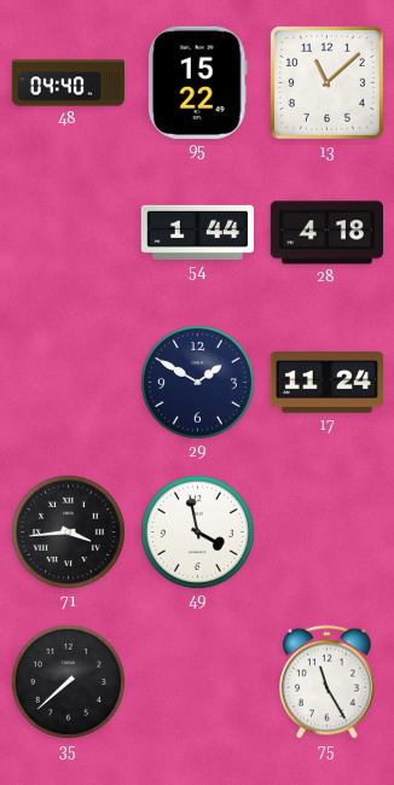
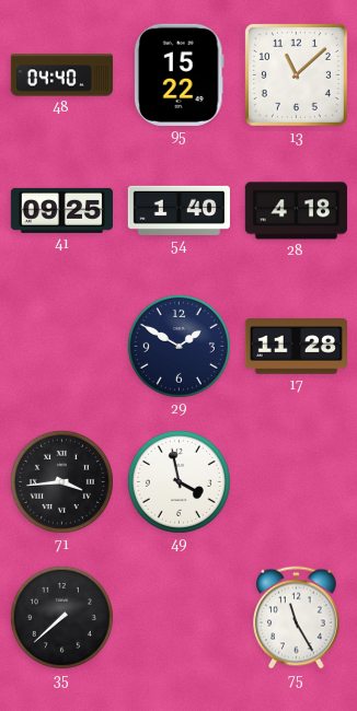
41: none -> 09:25
54: 1:44 -> 1:40
17: 11:24 -> 11:28
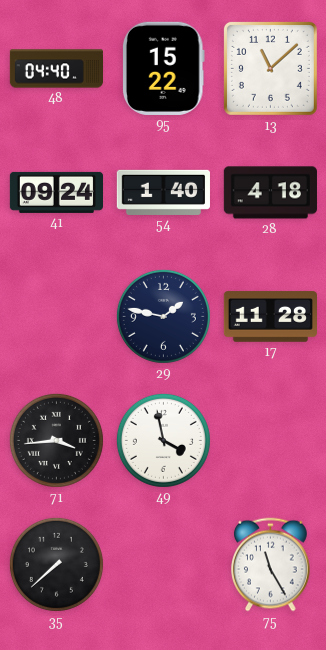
41: 09:25 -> 09:24
29: 1:50 -> 1:47
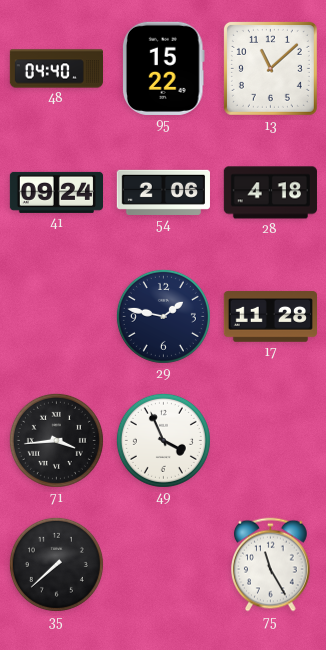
54: 1:40 -> 2:06
49: 3:58 -> 3:56
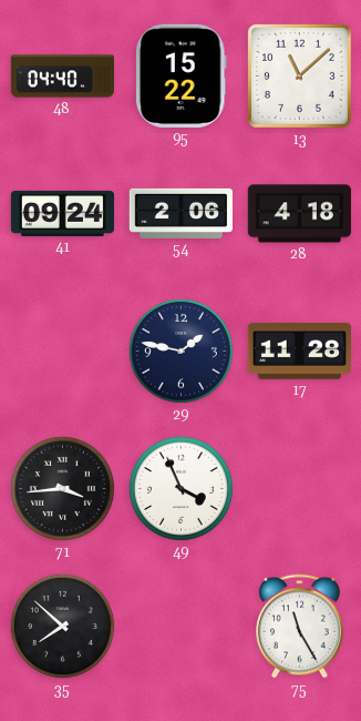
35: 7:38 -> 7:52
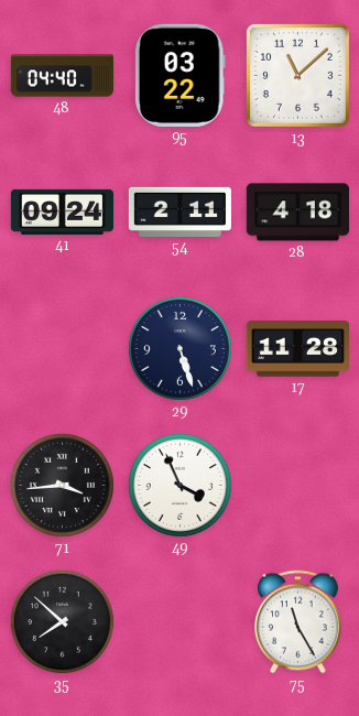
95: 15:22 -> 03:22
54: 2:06 -> 2:11
29: 1:47 -> 5:27
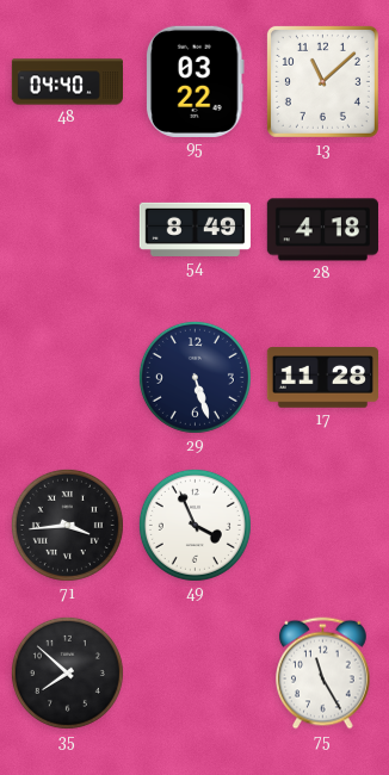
41: 09:24 -> none
54: 2:11 -> 8:49
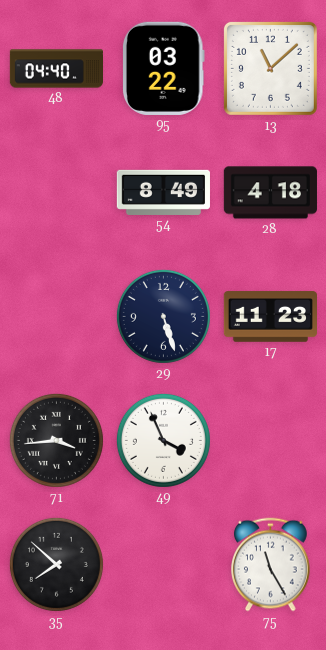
17: 11:28 -> 11:23
